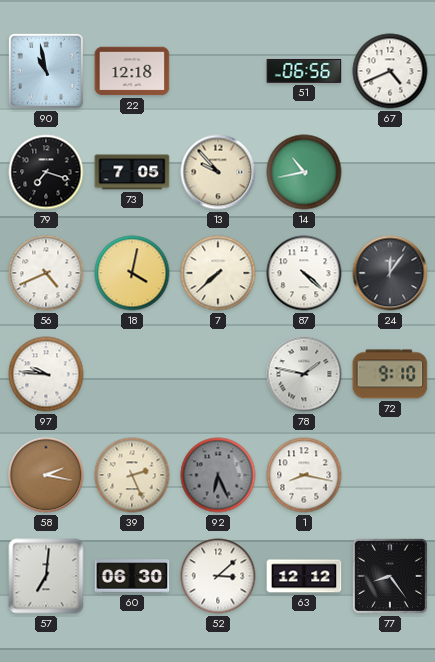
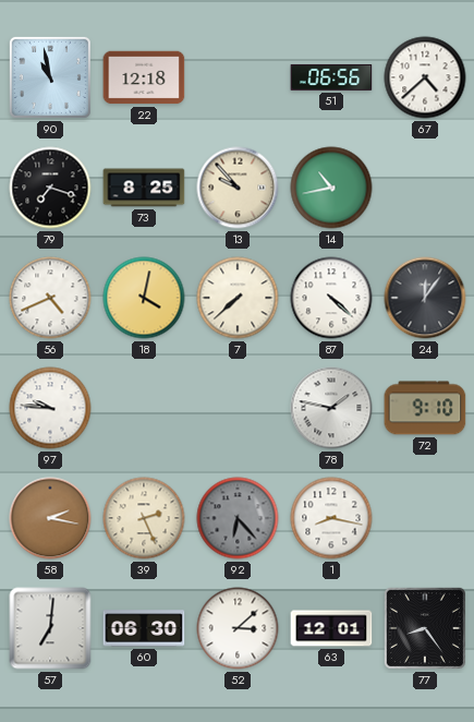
67: 4:41 -> 4:38
73: 7:05 -> 8:25
92: 6:26 -> 6:23
63: 12:12 -> 12:01
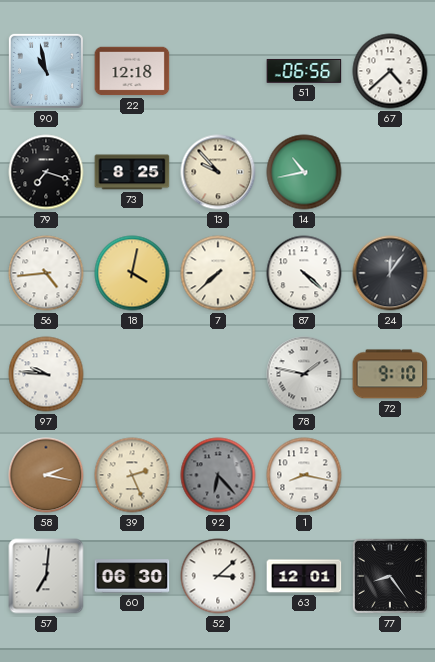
56: 4:41 -> 4:44
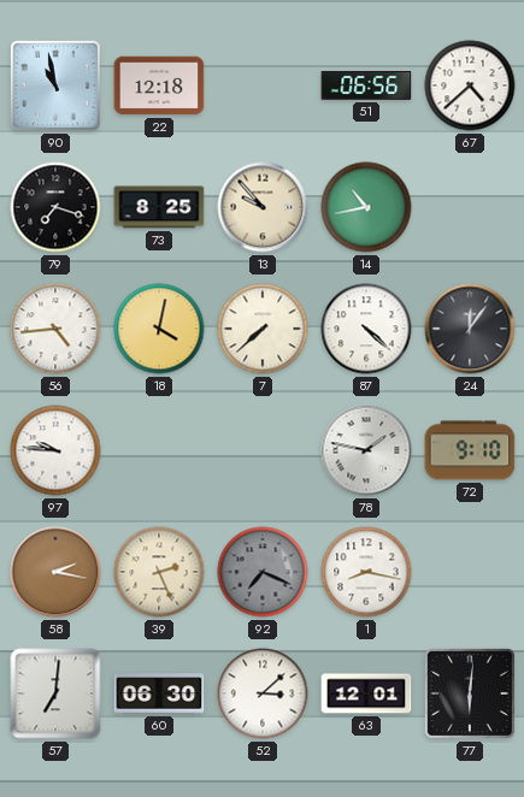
92: 6:23 -> 7:19
77: 8:24 -> 6:01
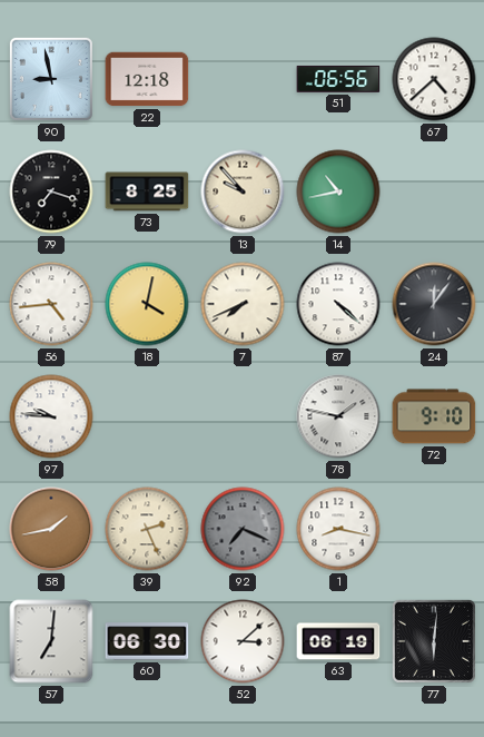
90: 10:58 -> 8:58
7: 7:38 -> 7:41
58: 2:17 -> 1:43
63: 12:01 -> 06:19
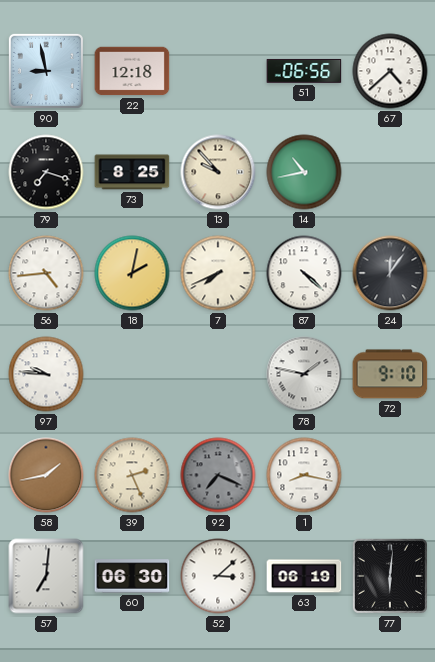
18: 4:02 -> 2:02
